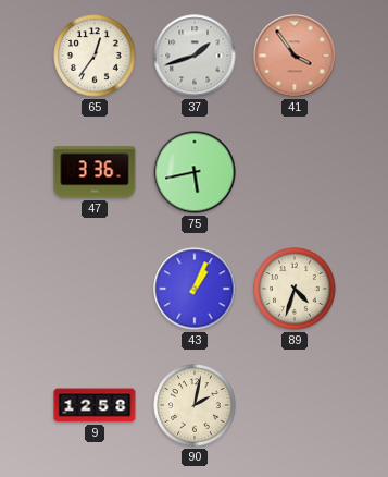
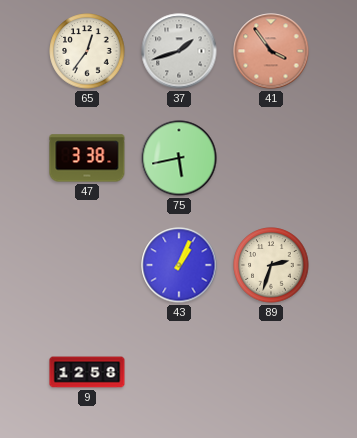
47: 3:36 -> 3:38
89: 4:33 -> 2:33
90: 2:02 -> none
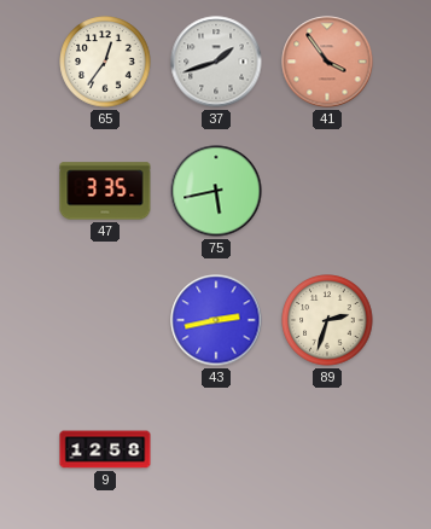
47: 3:38 -> 3:35
43: 1:04 -> 2:43
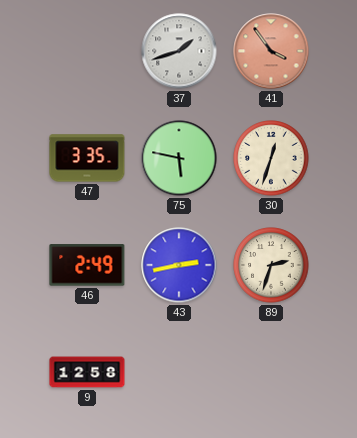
65: 12:36 -> none
75: 5:43 -> 5:47
30: none -> 12:33
46: none -> 2:49
